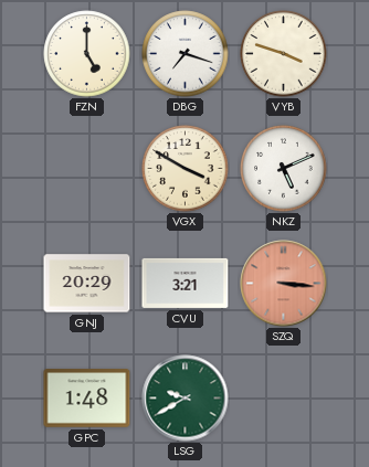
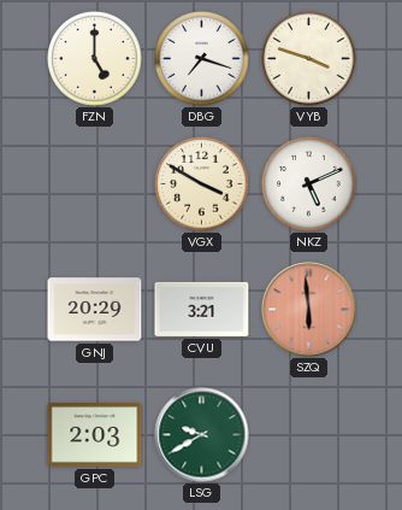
SZQ: 3:16 -> 5:59
GPC: 1:48 -> 2:03
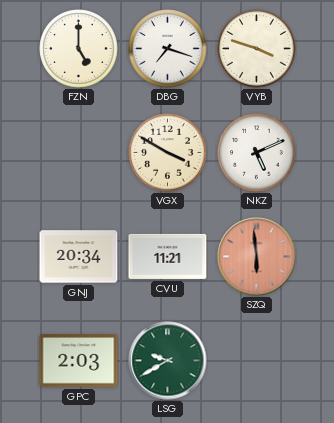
GNJ: 20:29 -> 20:34
CVU: 3:21 -> 11:21
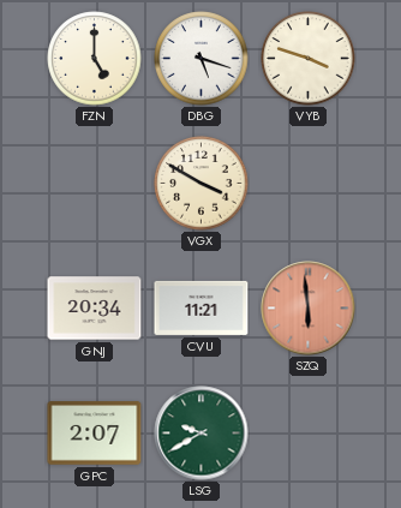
DBG: 7:18 -> 5:18
NKZ: 5:11 -> none
GPC: 2:03 -> 2:07
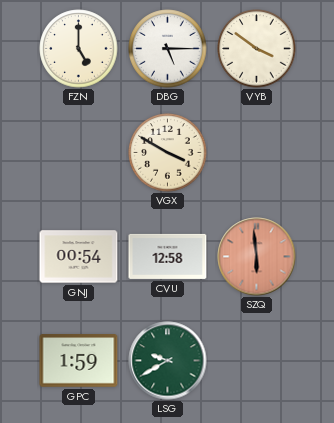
DBG: 5:18 -> 5:15
VYB: 3:48 -> 3:51
GNJ: 20:34 -> 00:54
CVU: 11:21 -> 12:58
GPC: 2:07 -> 1:59
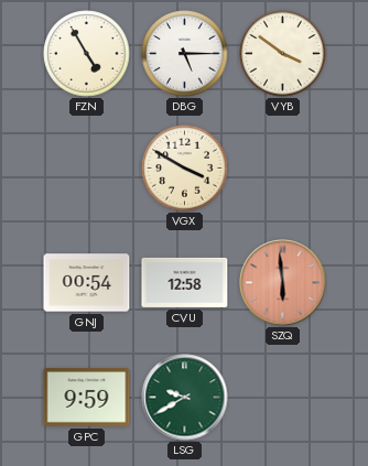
FZN: 5:00 -> 4:55
GPC: 1:59 -> 9:59
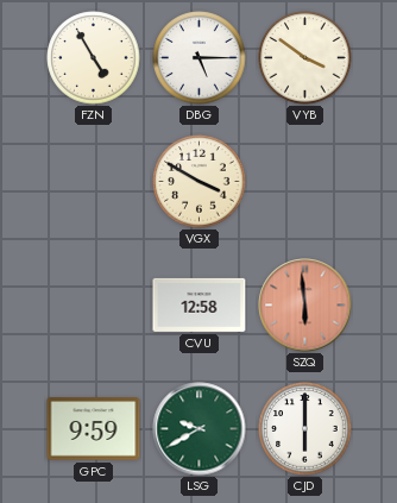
GNJ: 00:54 -> none
CJD: none -> 6:00
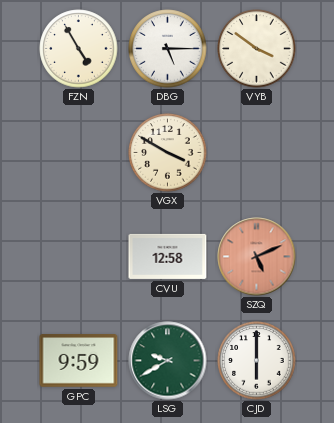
SZQ: 5:59 -> 5:11
